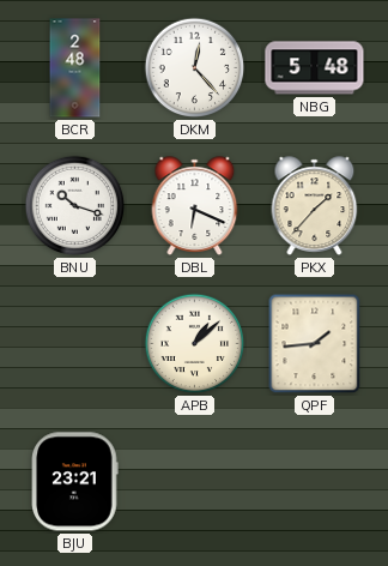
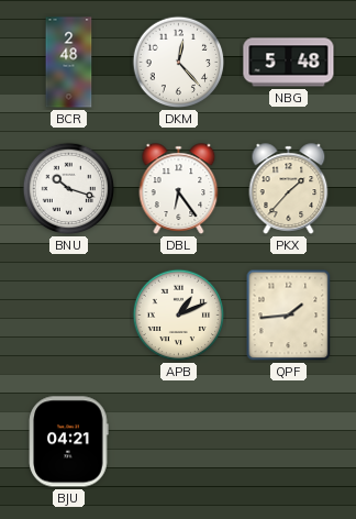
DBL: 6:19 -> 6:24
APB: 1:08 -> 1:11
BJU: 23:21 -> 04:21
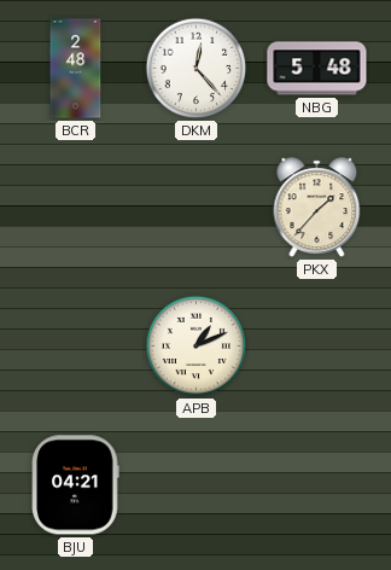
BNU: 10:18 -> none
DBL: 6:24 -> none
QPF: 1:44 -> none
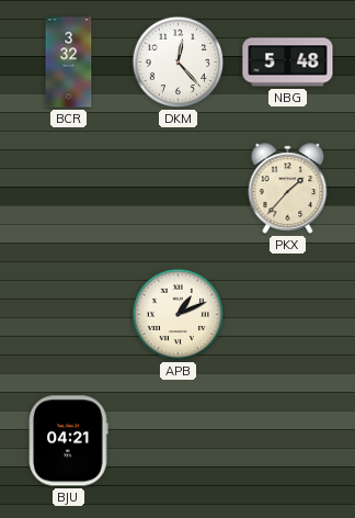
BCR: 2:48 -> 3:32
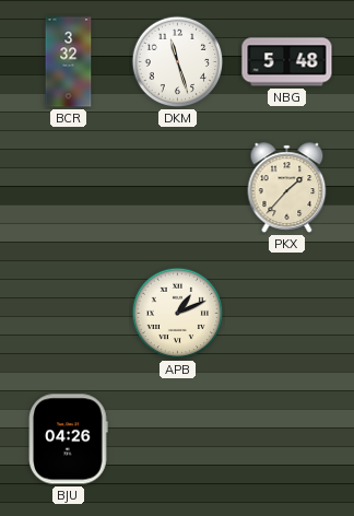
DKM: 12:23 -> 11:27
BJU: 04:21 -> 04:26
